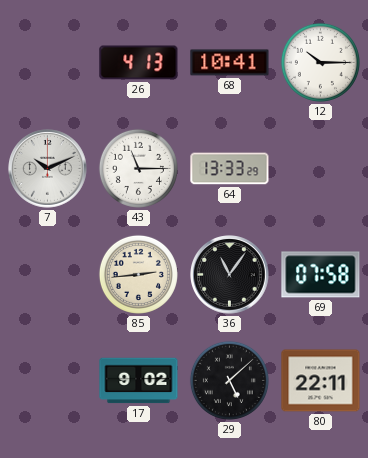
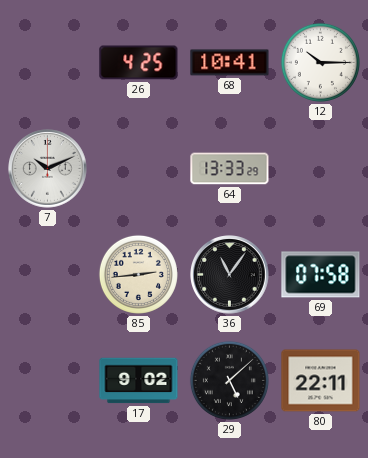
26: 4:13 -> 4:25
43: 11:15 -> none
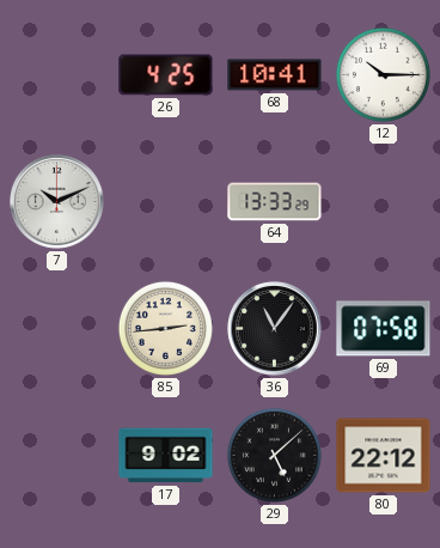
80: 22:11 -> 22:12
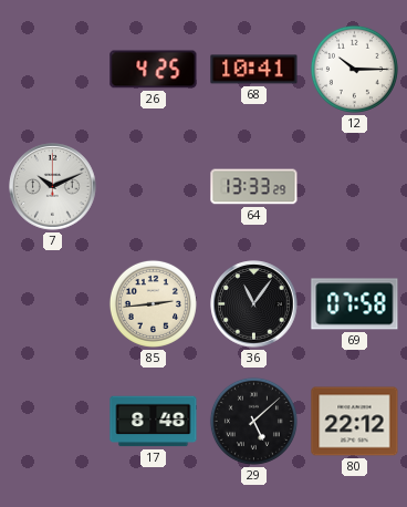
17: 9:02 -> 8:48
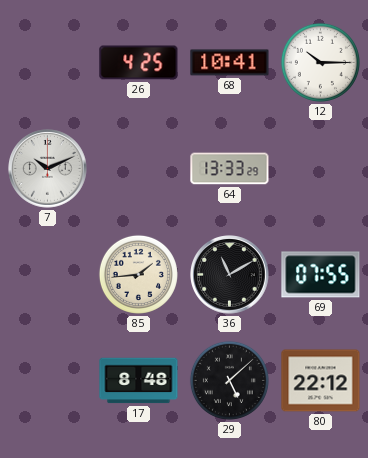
85: 2:44 -> 1:44
36: 11:06 -> 11:10
69: 07:58 -> 07:55
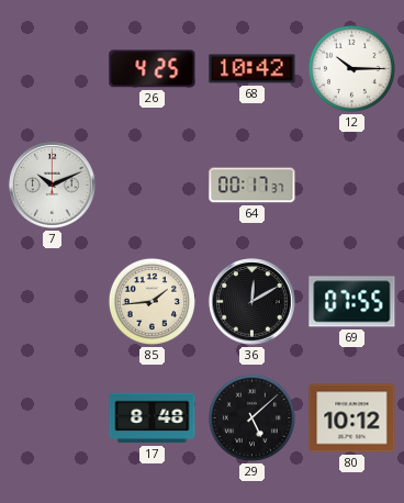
68: 10:41 -> 10:42
64: 13:33 -> 00:17
36: 11:10 -> 12:10
80: 22:12 -> 10:12
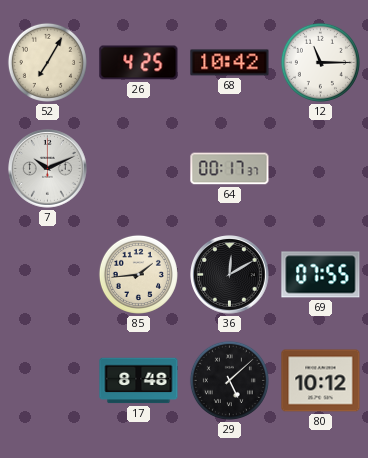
52: none -> 7:05
12: 10:15 -> 11:15
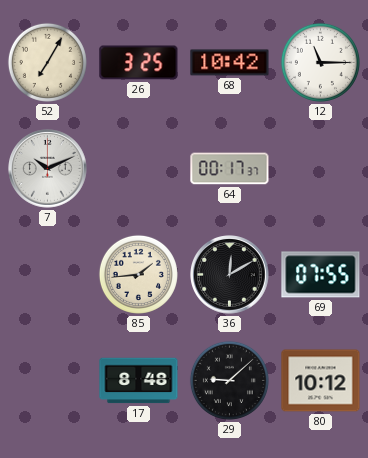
26: 4:25 -> 3:25
29: 5:08 -> 9:08
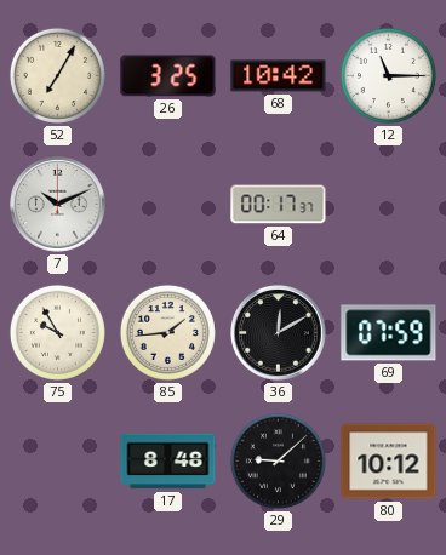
75: none -> 9:55
69: 07:55 -> 07:59
